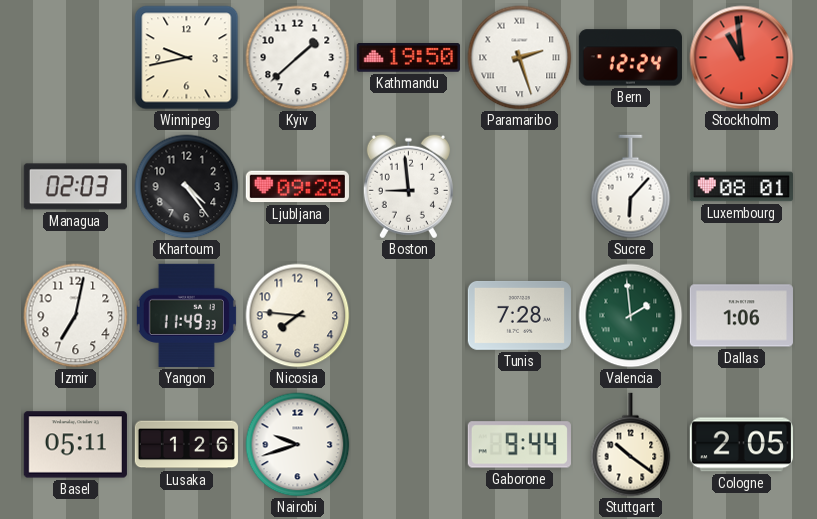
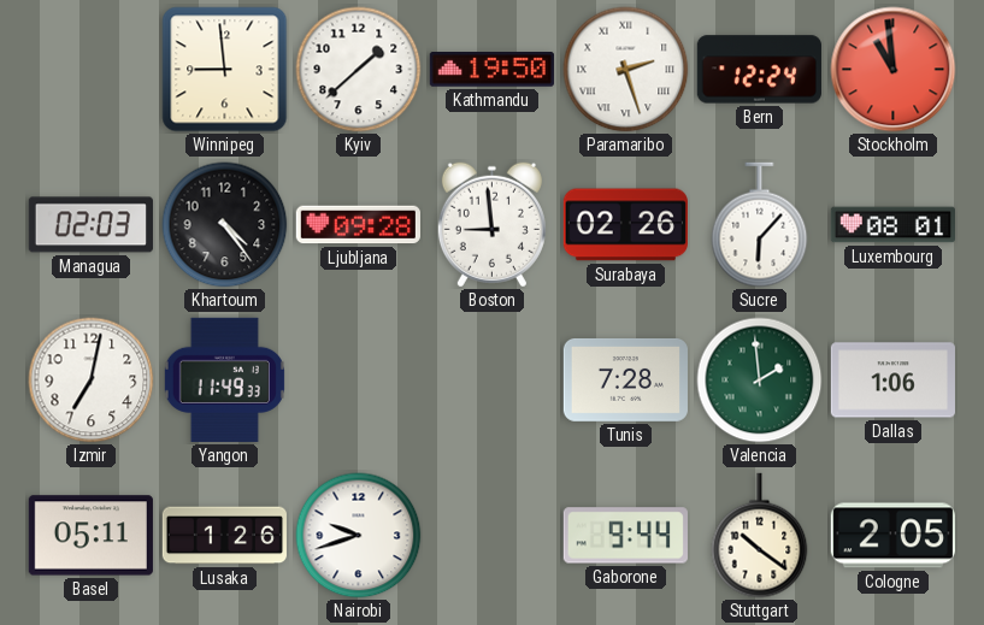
Winnipeg: 9:43 -> 8:59
Surabaya: none -> 02:26
Nicosia: 7:46 -> none
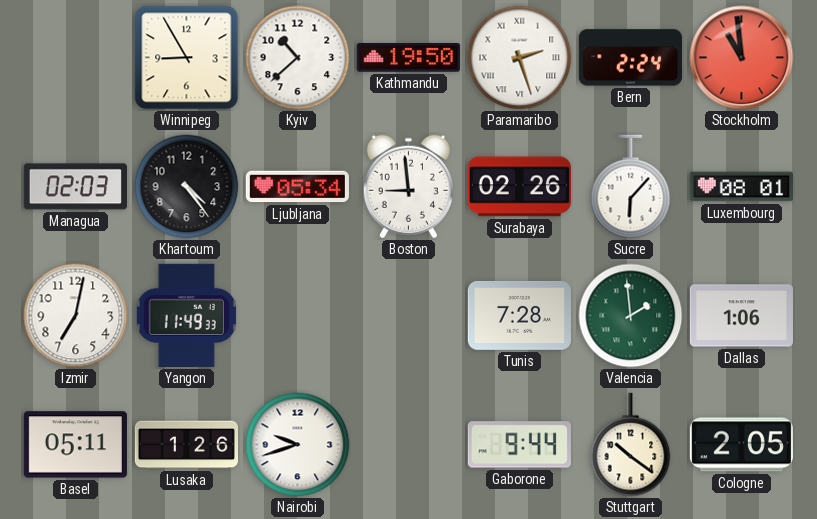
Winnipeg: 8:59 -> 8:55
Kyiv: 1:38 -> 10:38
Bern: 12:24 -> 2:24
Ljubljana: 09:28 -> 05:34
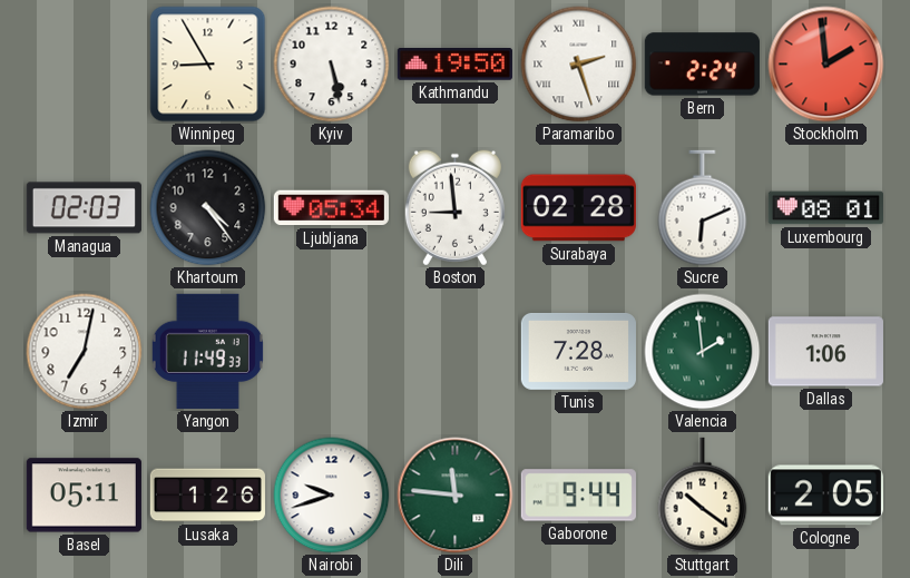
Kyiv: 10:38 -> 5:28
Stockholm: 10:59 -> 1:59
Surabaya: 02:26 -> 02:28
Sucre: 6:07 -> 6:11
Dili: none -> 11:46
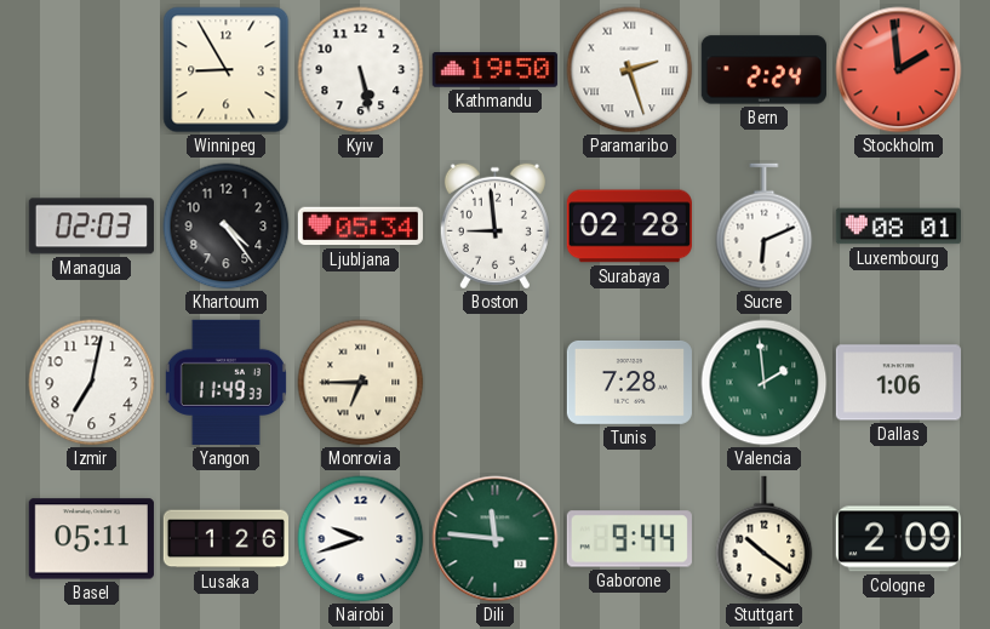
Monrovia: none -> 6:45
Cologne: 2:05 -> 2:09
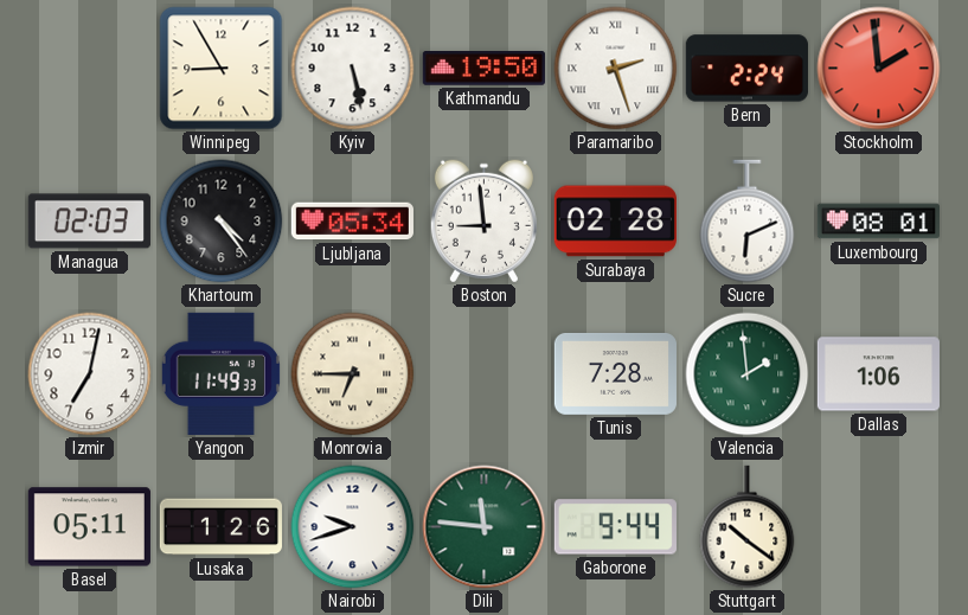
Cologne: 2:09 -> none
